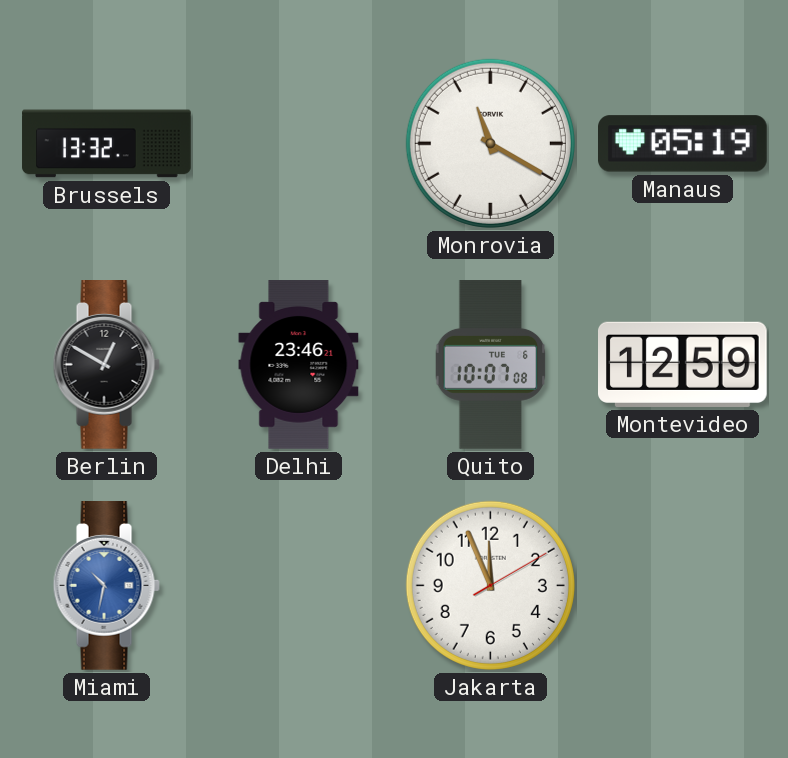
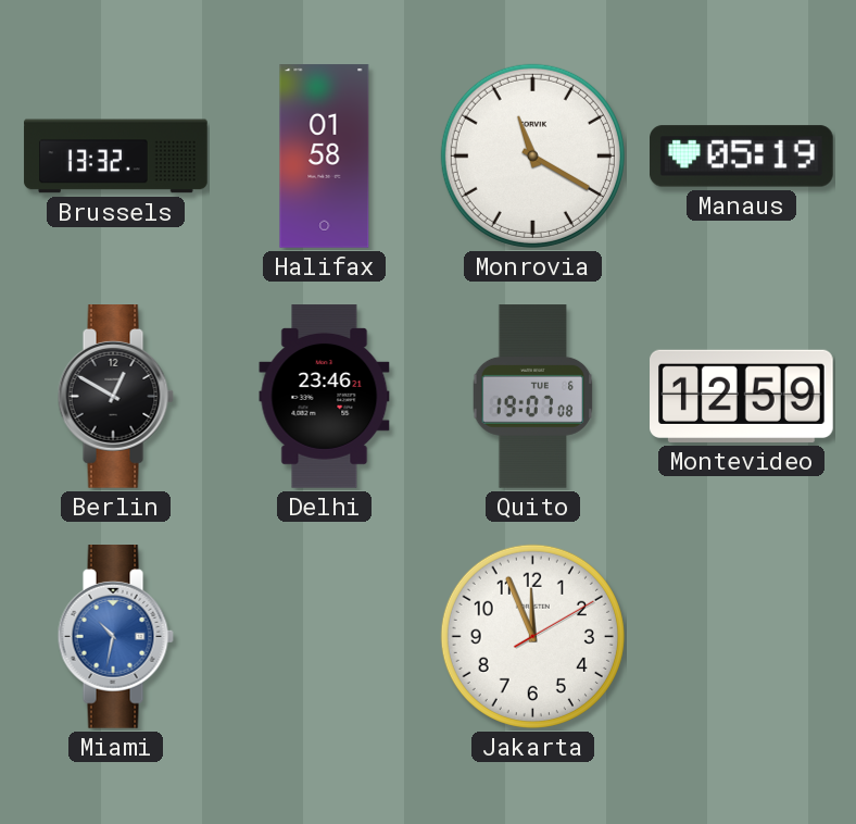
Halifax: none -> 01:58
Quito: 10:07 -> 19:07
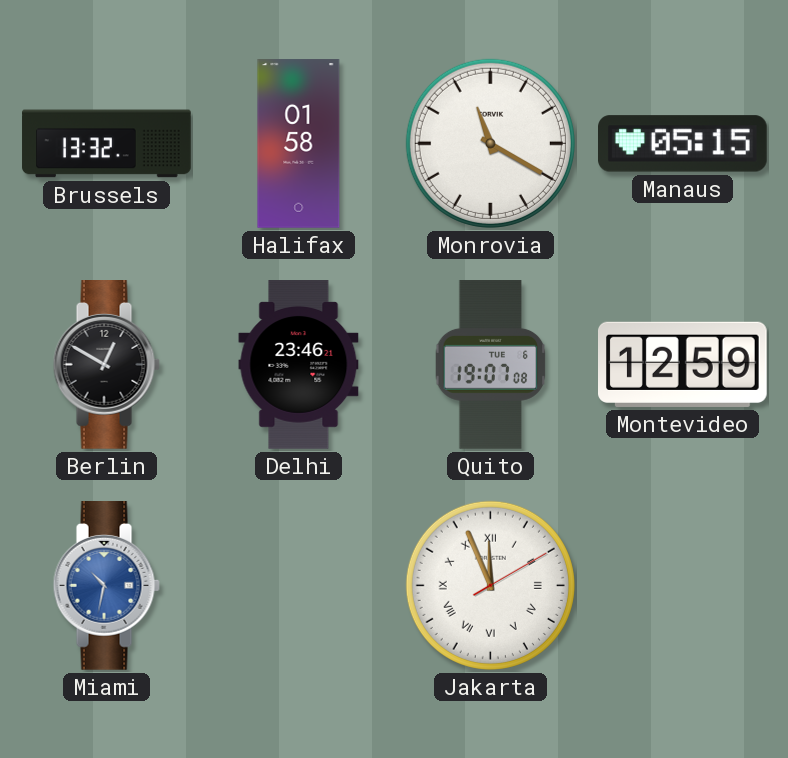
Manaus: 05:19 -> 05:15
Jakarta numerals: Arabic -> Roman
